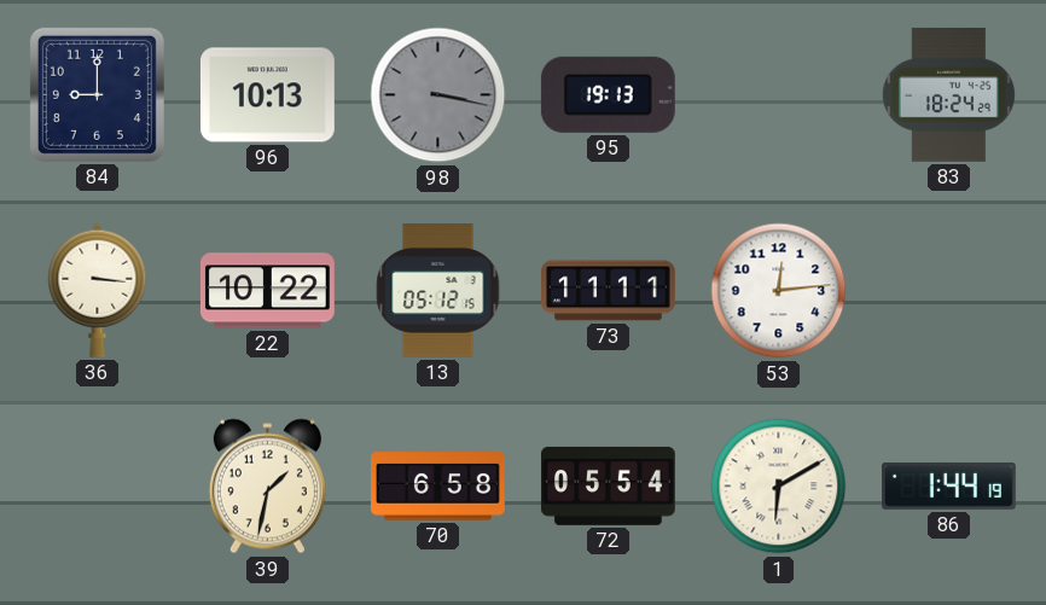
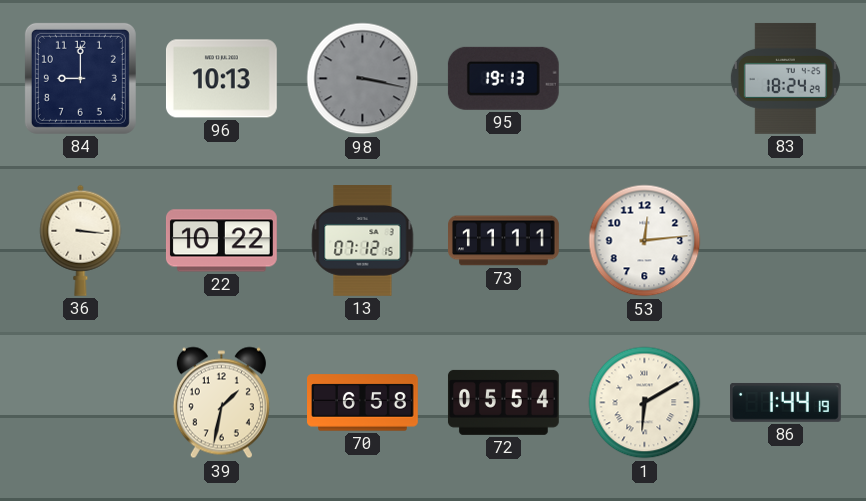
13: 05:12 -> 07:12
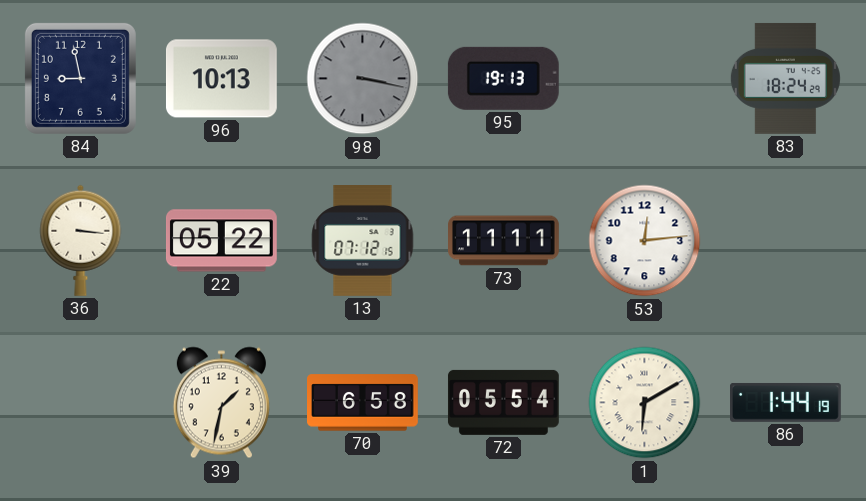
84: 9:00 -> 8:58
22: 10:22 -> 05:22
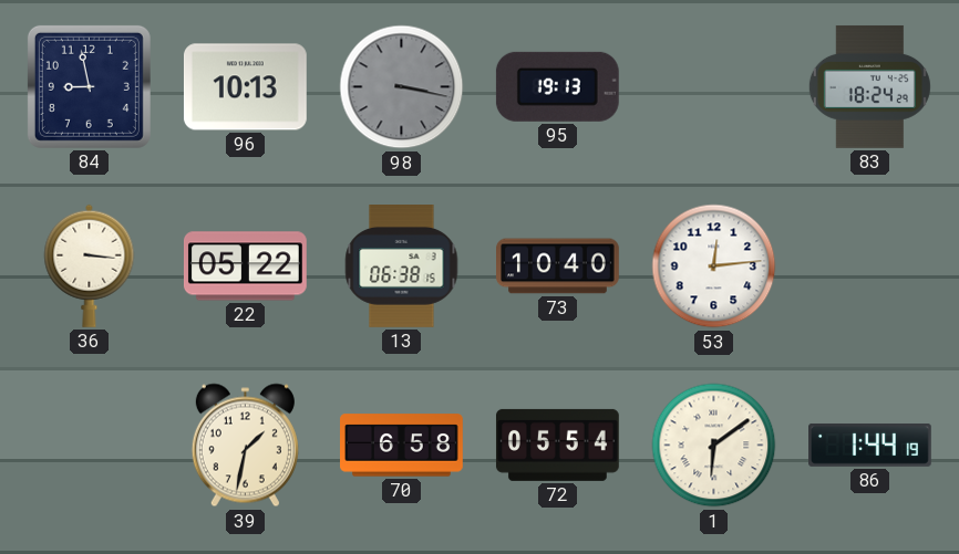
13: 07:12 -> 06:38
73: 11:11 -> 10:40
1: 6:10 -> 6:09
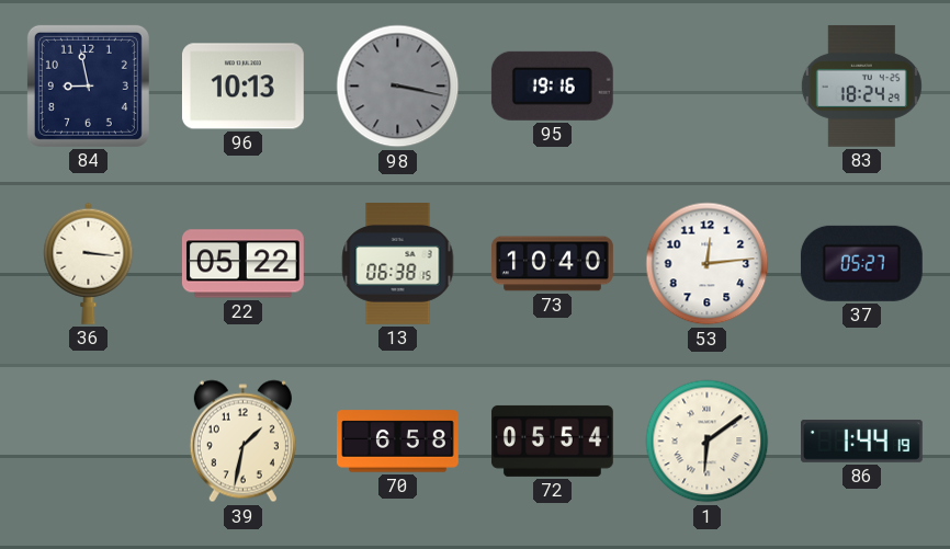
95: 19:13 -> 19:16
37: none -> 05:27
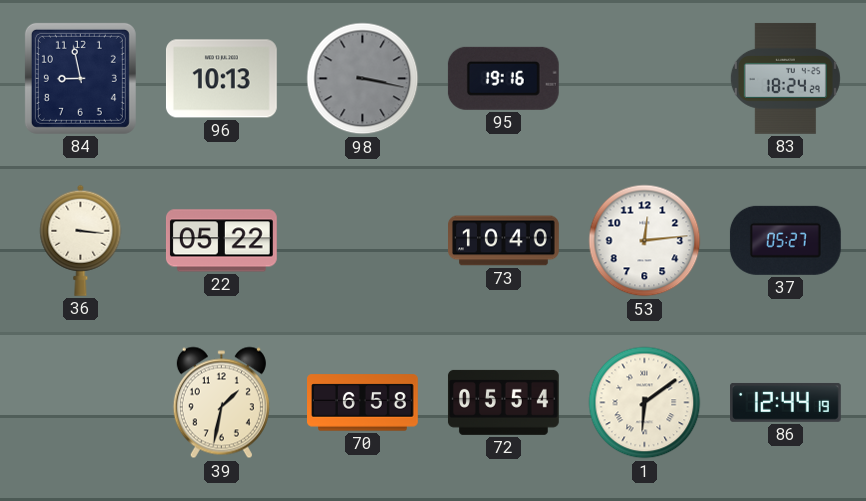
13: 06:38 -> none
86: 1:44 -> 12:44
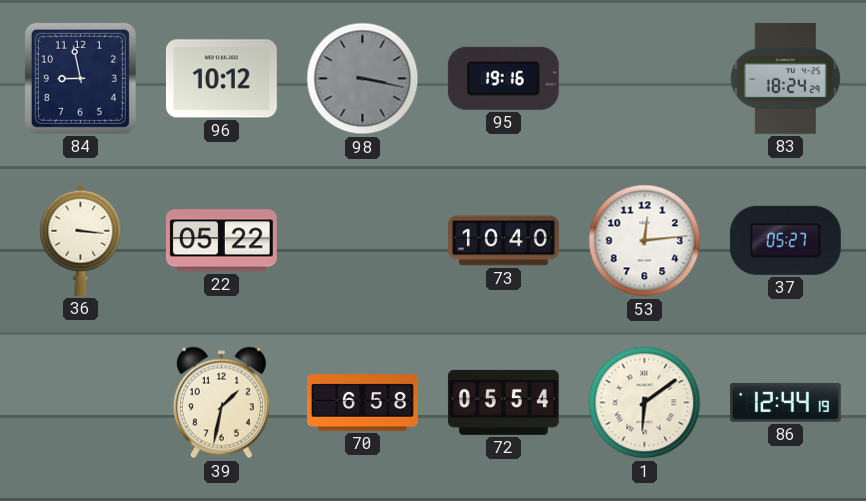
96: 10:13 -> 10:12
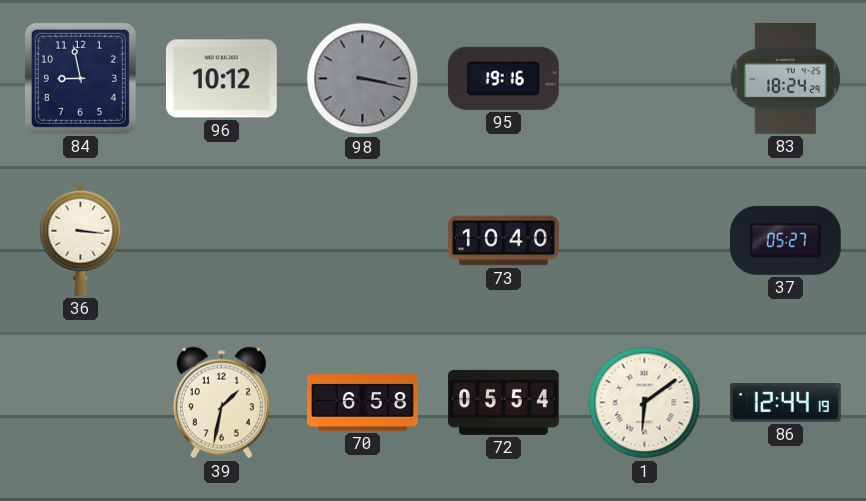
22: 05:22 -> none
53: 12:14 -> none
